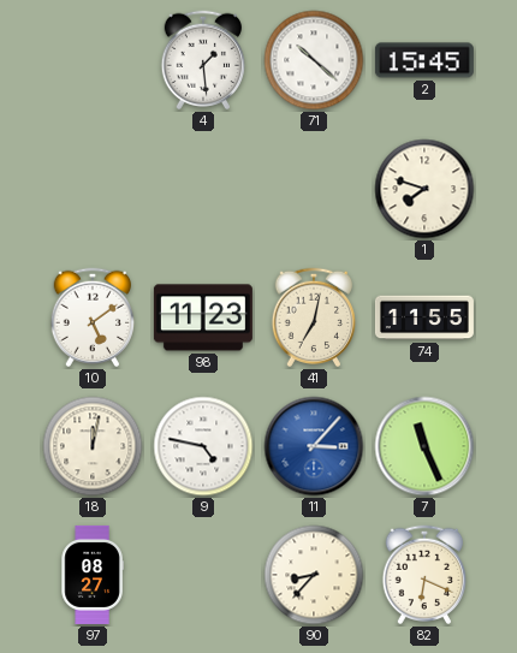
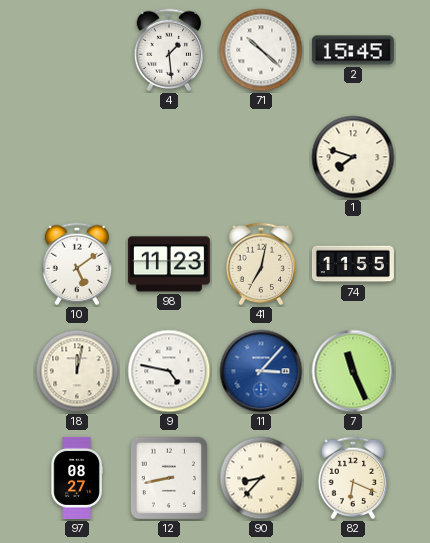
12: none -> 8:43
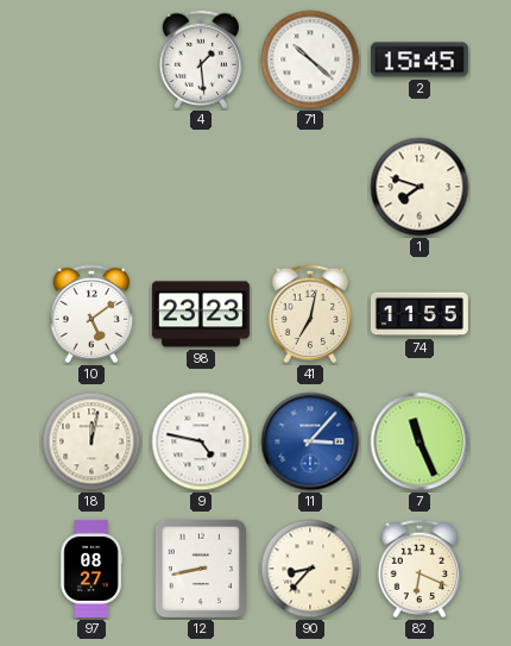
98: 11:23 -> 23:23
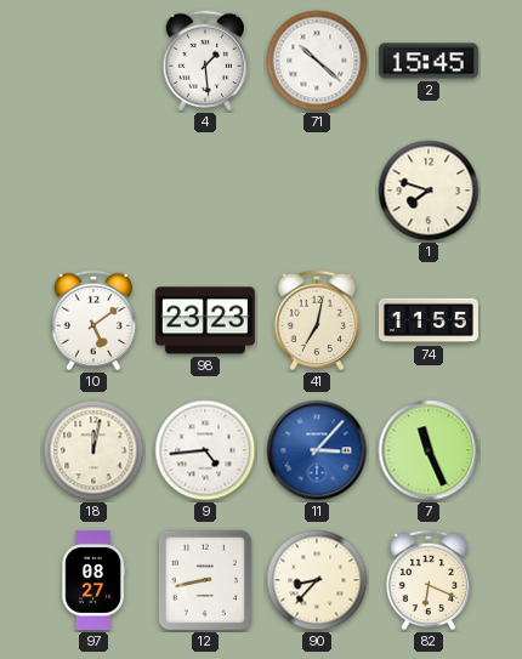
9: 4:47 -> 4:44
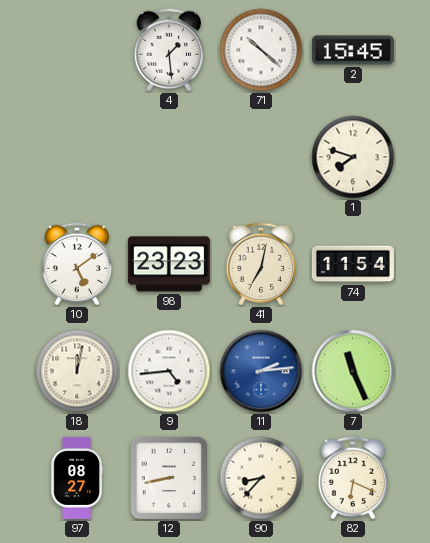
74: 11:55 -> 11:54
11: 3:07 -> 2:14
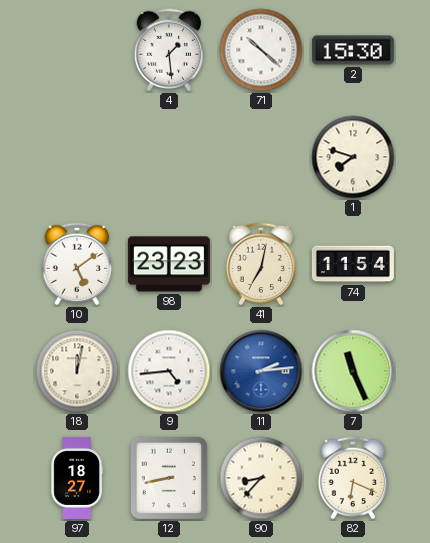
2: 15:45 -> 15:30
97: 08:27 -> 18:27
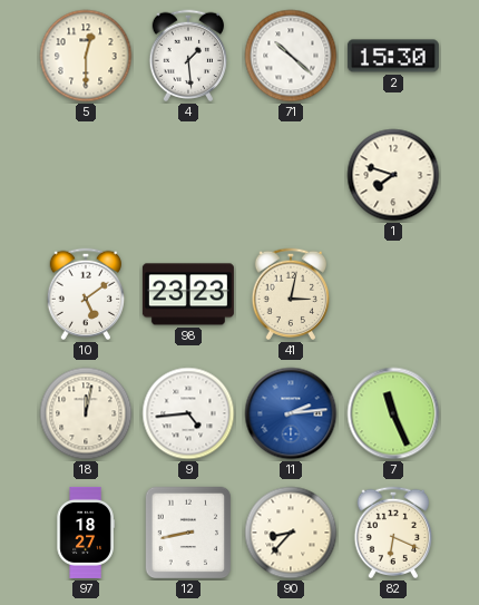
5: none -> 12:30
41: 7:02 -> 3:02
74: 11:54 -> none
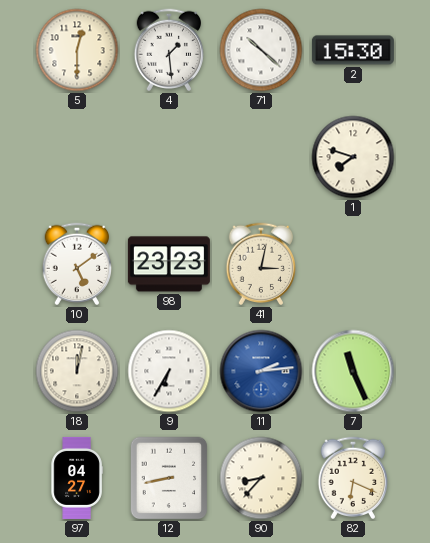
9: 4:44 -> 6:35
97: 18:27 -> 04:27
